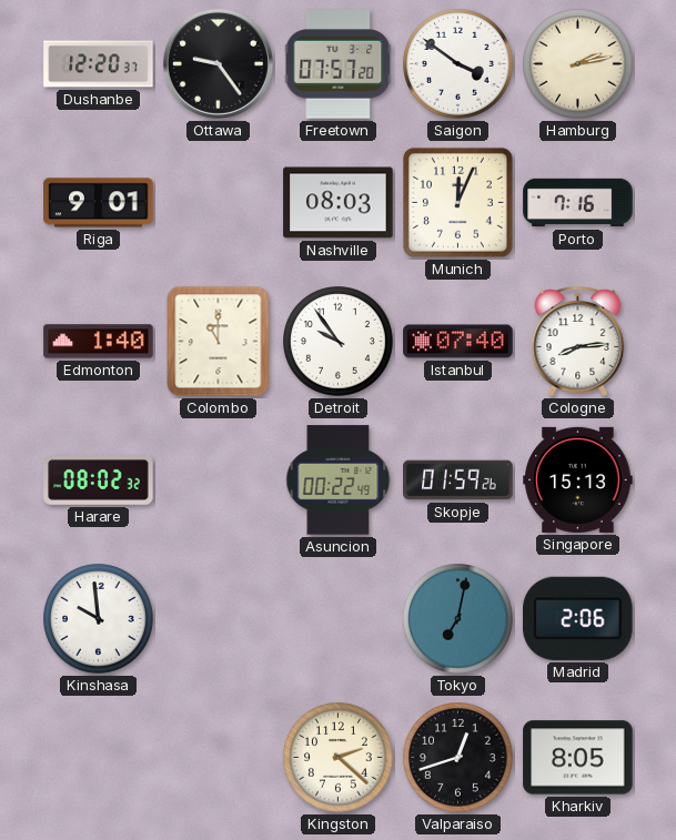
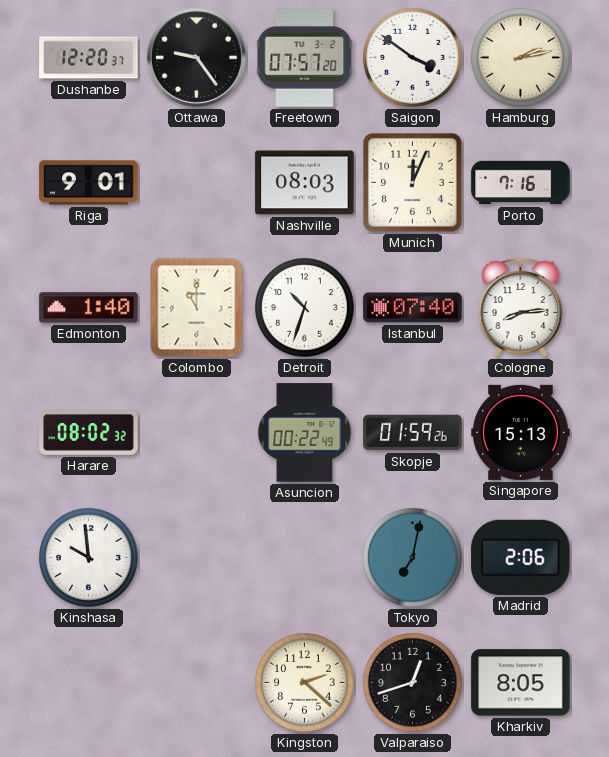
Detroit: 9:54 -> 10:33
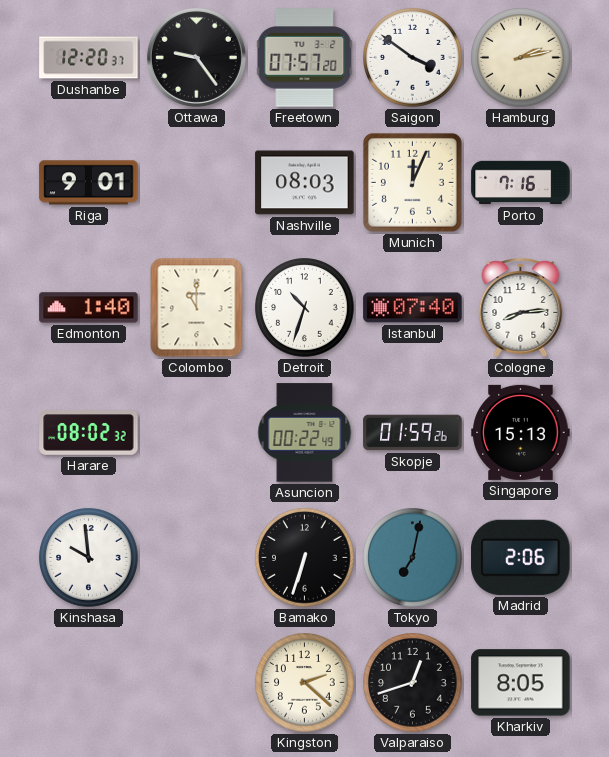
Bamako: none -> 6:33
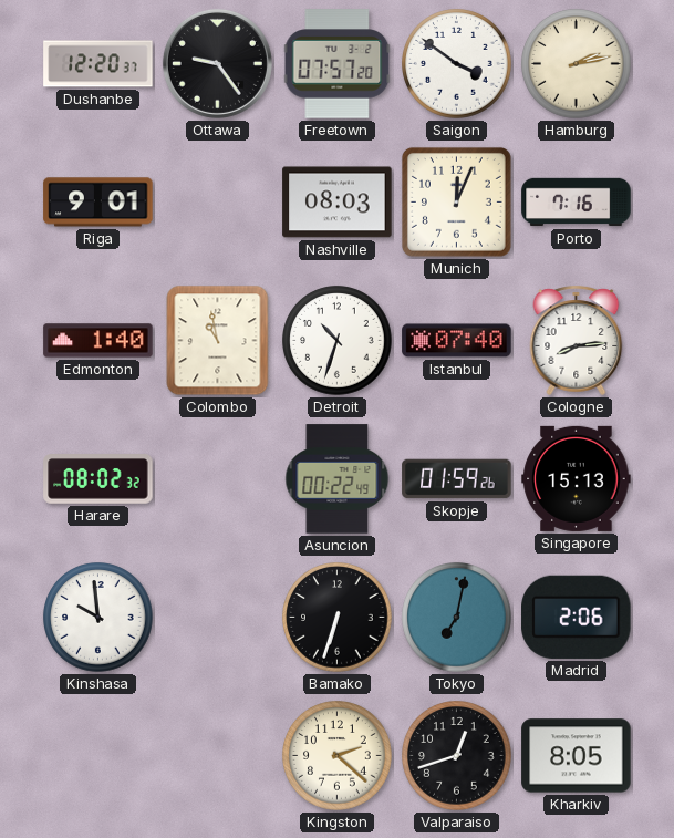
Colombo: 11:00 -> 10:58
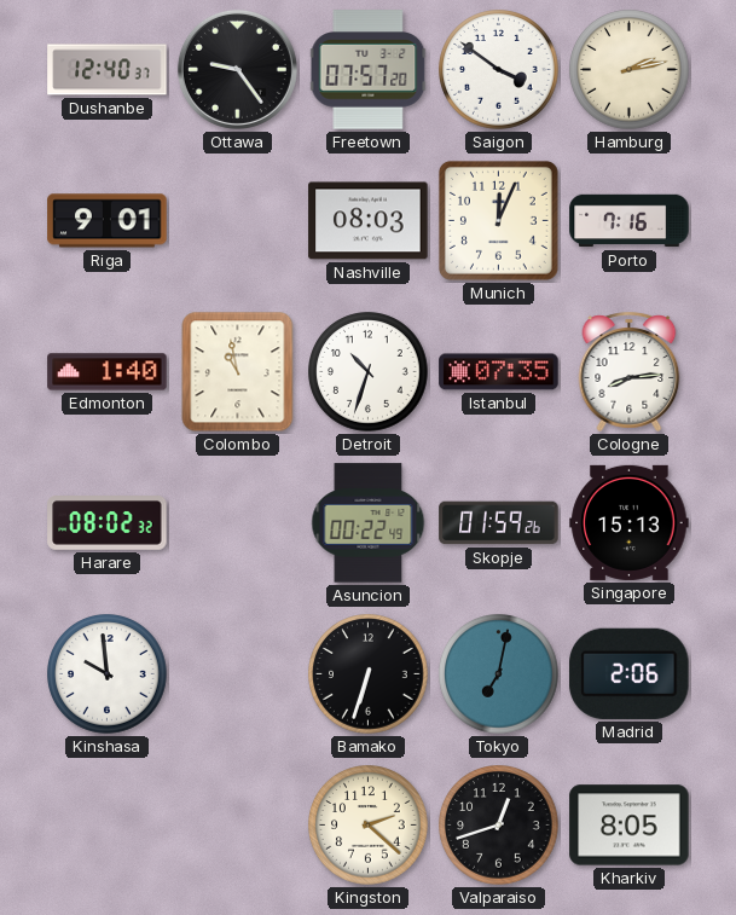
Dushanbe: 12:20 -> 12:40
Istanbul: 07:40 -> 07:35
